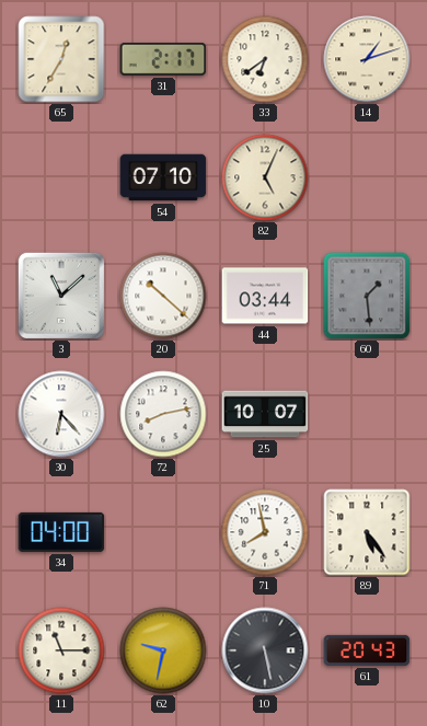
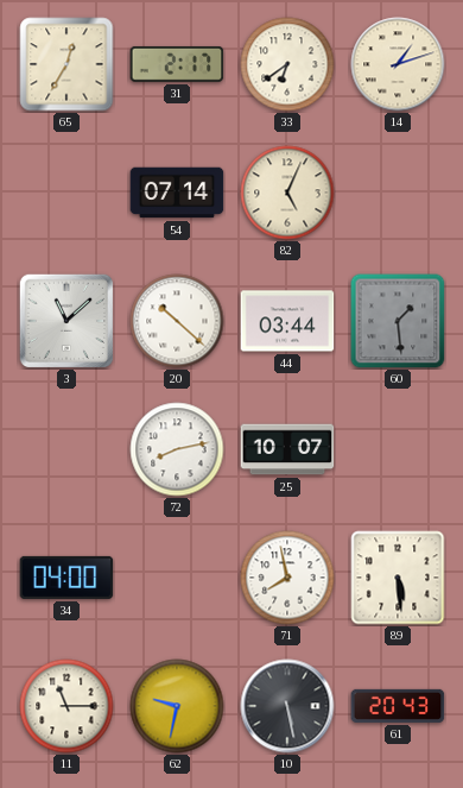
54: 07:10 -> 07:14
30: 6:23 -> none
89: 5:24 -> 5:29
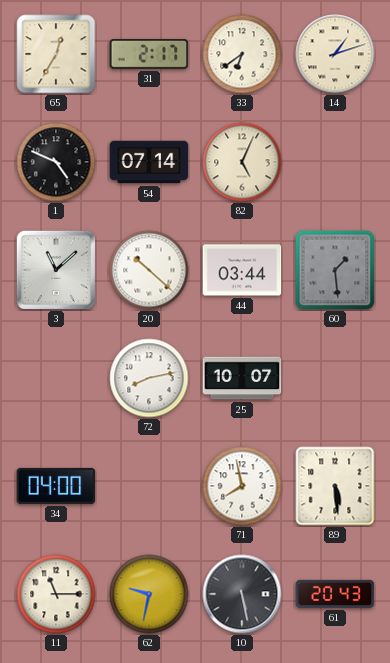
1: none -> 4:49
